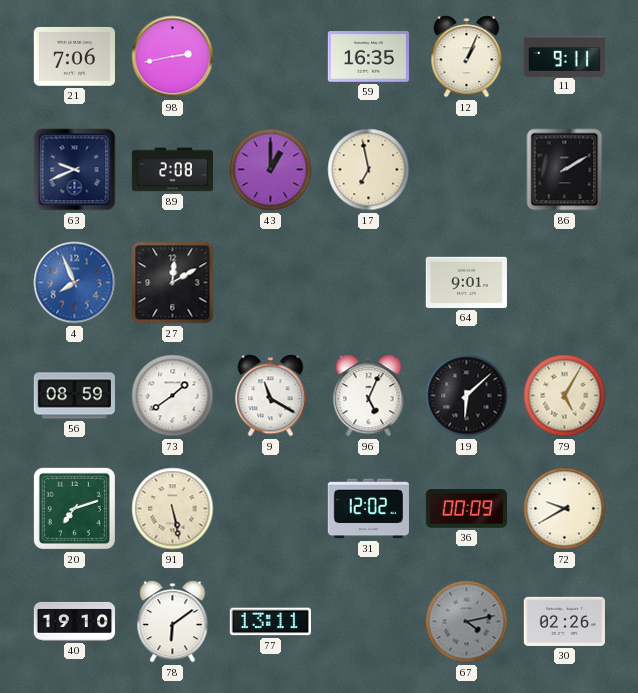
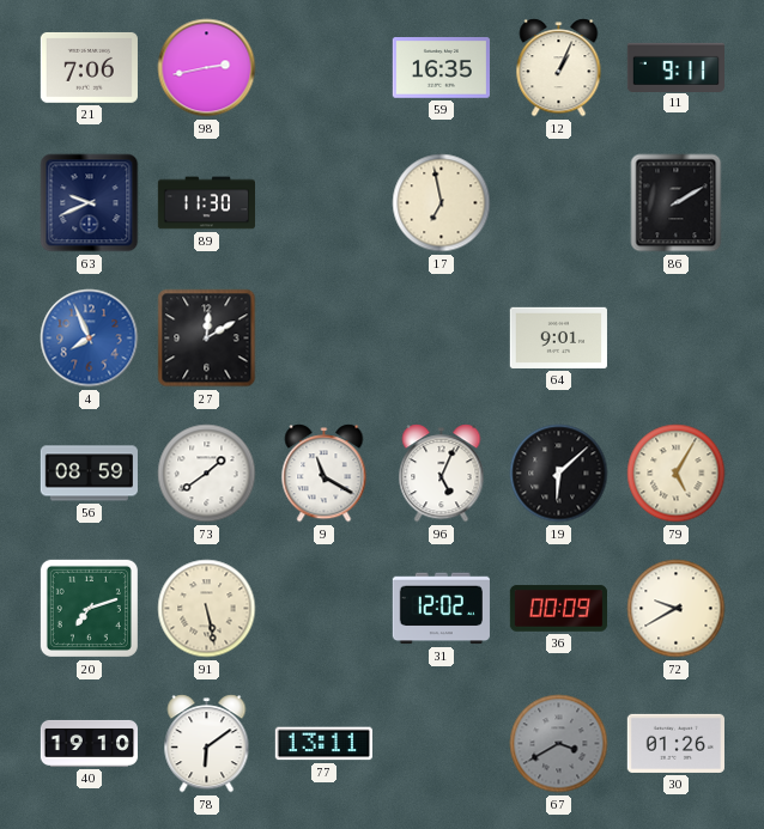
89: 2:08 -> 11:30
43: 1:00 -> none
67: 4:13 -> 3:40
30: 02:26 -> 01:26
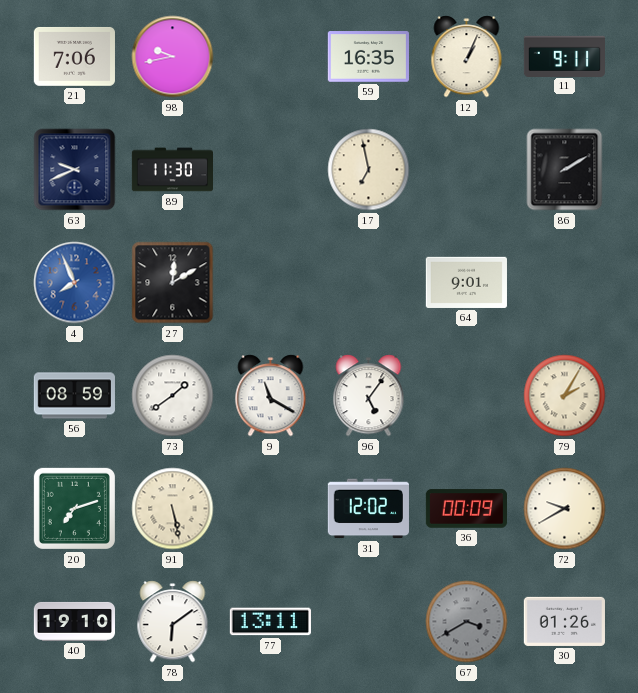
98: 2:43 -> 9:43
96: 5:04 -> 5:06
19: 6:08 -> none
79: 5:05 -> 2:05
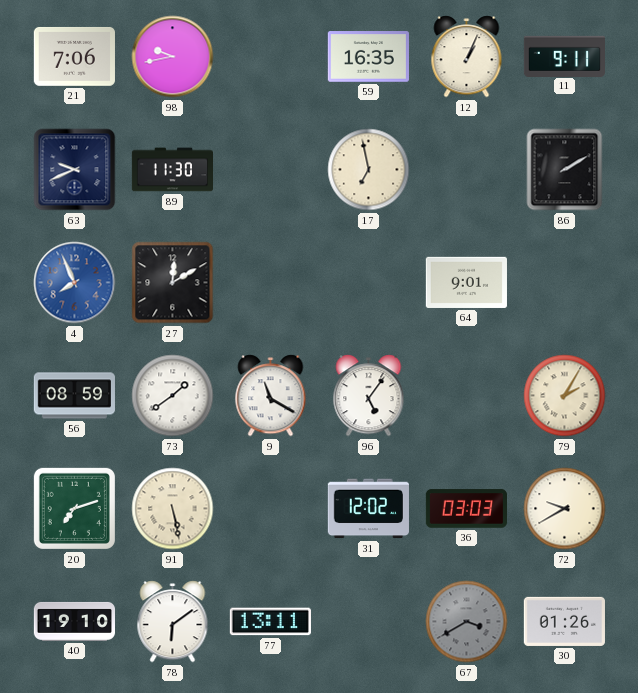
36: 00:09 -> 03:03
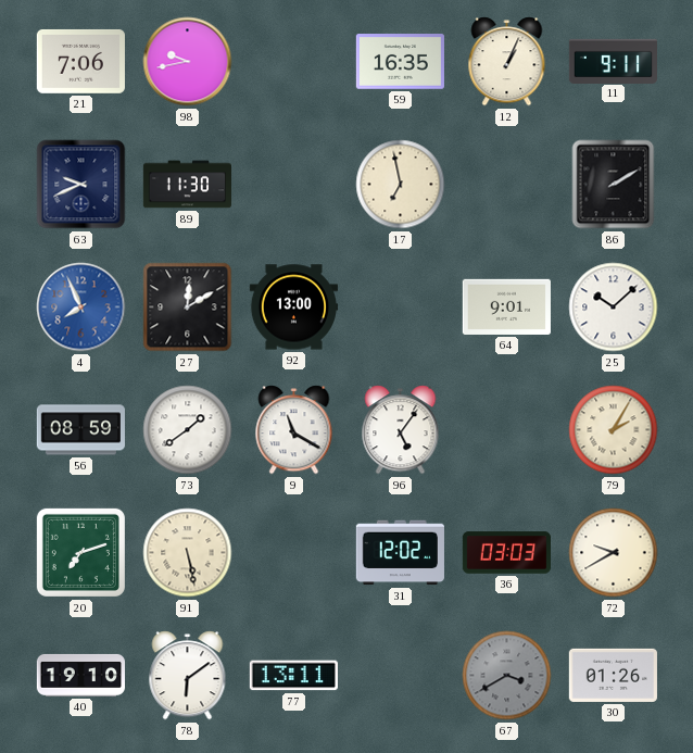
92: none -> 13:00
25: none -> 10:08
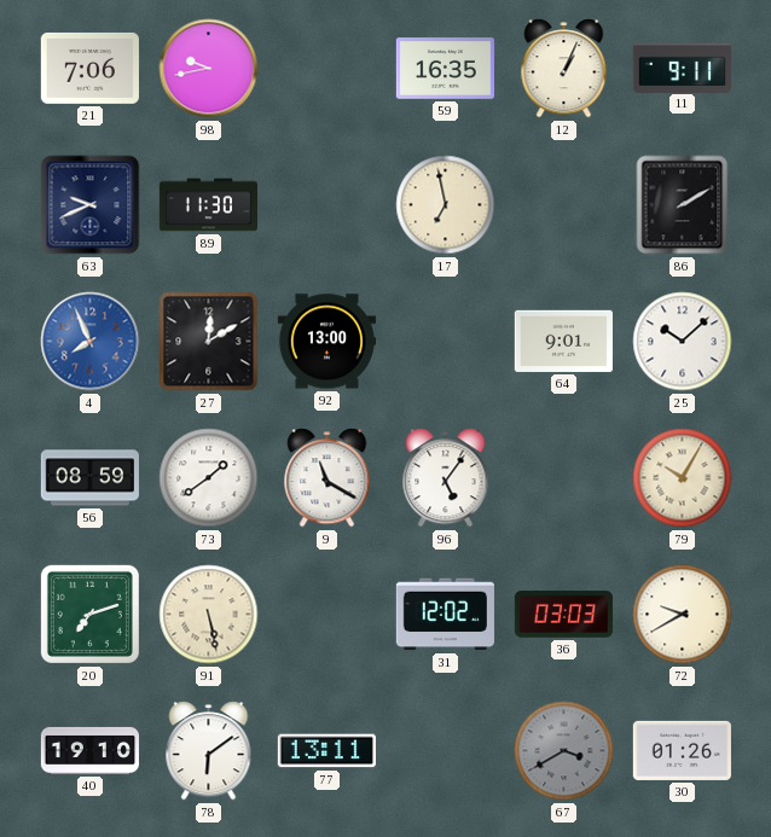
79: 2:05 -> 10:05
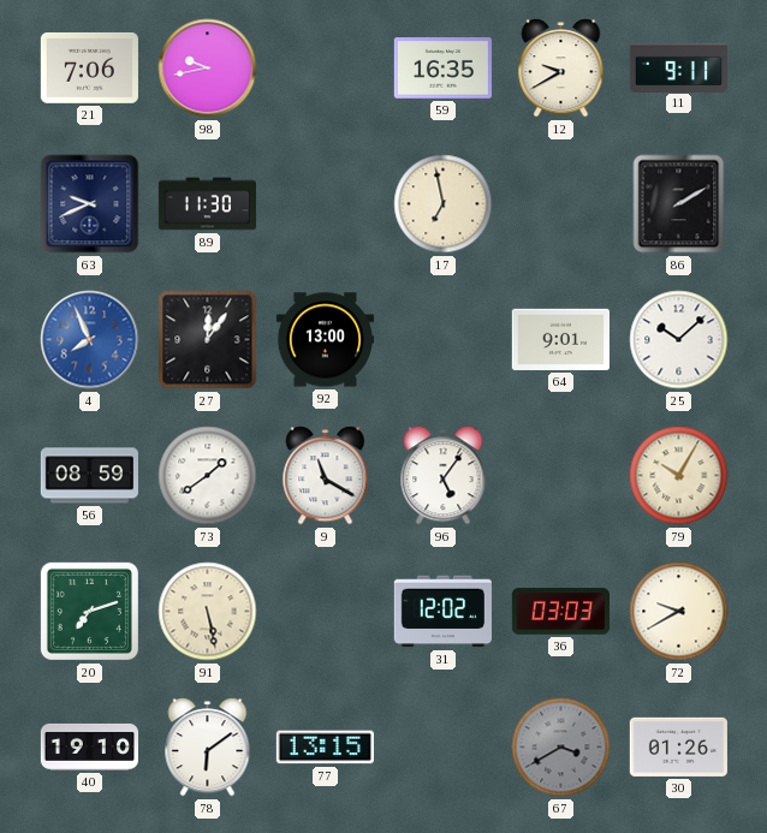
12: 1:04 -> 9:40
27: 12:10 -> 12:06
77: 13:11 -> 13:15
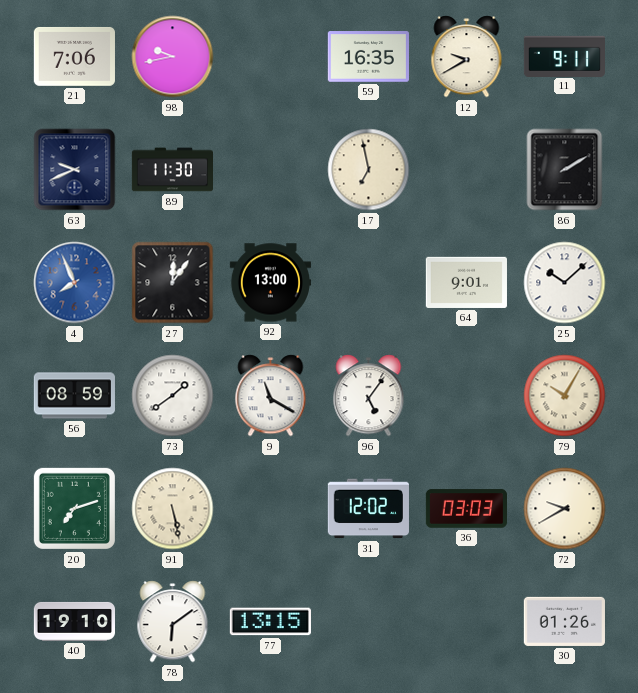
67: 3:40 -> none
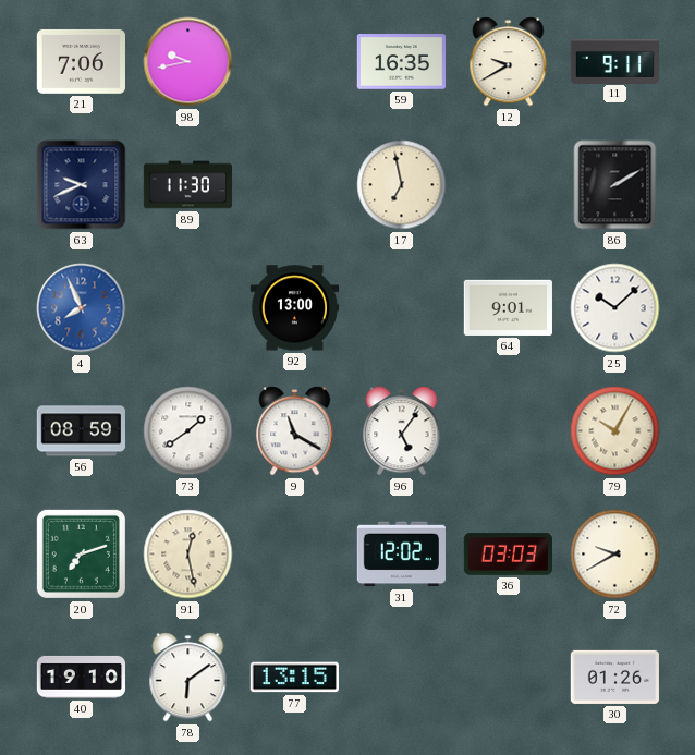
27: 12:06 -> none
91: 5:28 -> 12:28
